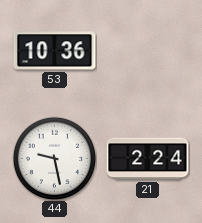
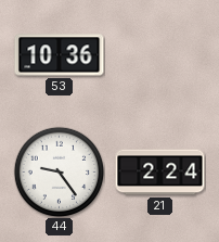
44: 9:28 -> 9:24
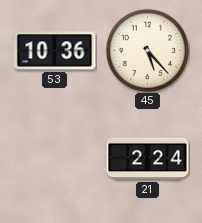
45: none -> 5:23
44: 9:24 -> none
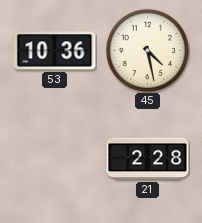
45: 5:23 -> 4:28
21: 2:24 -> 2:28
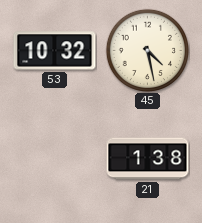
53: 10:36 -> 10:32
21: 2:28 -> 1:38
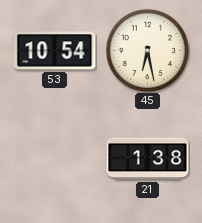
53: 10:32 -> 10:54
45: 4:28 -> 6:28
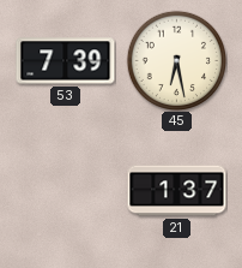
53: 10:54 -> 7:39
21: 1:38 -> 1:37
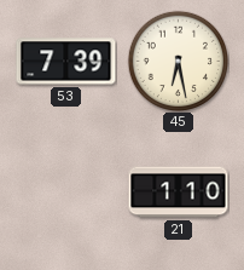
21: 1:37 -> 1:10
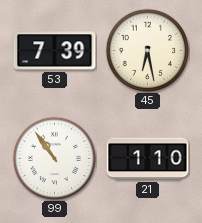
99: none -> 10:54
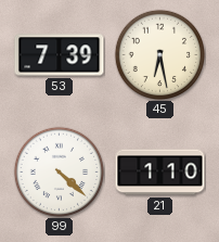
99: 10:54 -> 4:22
